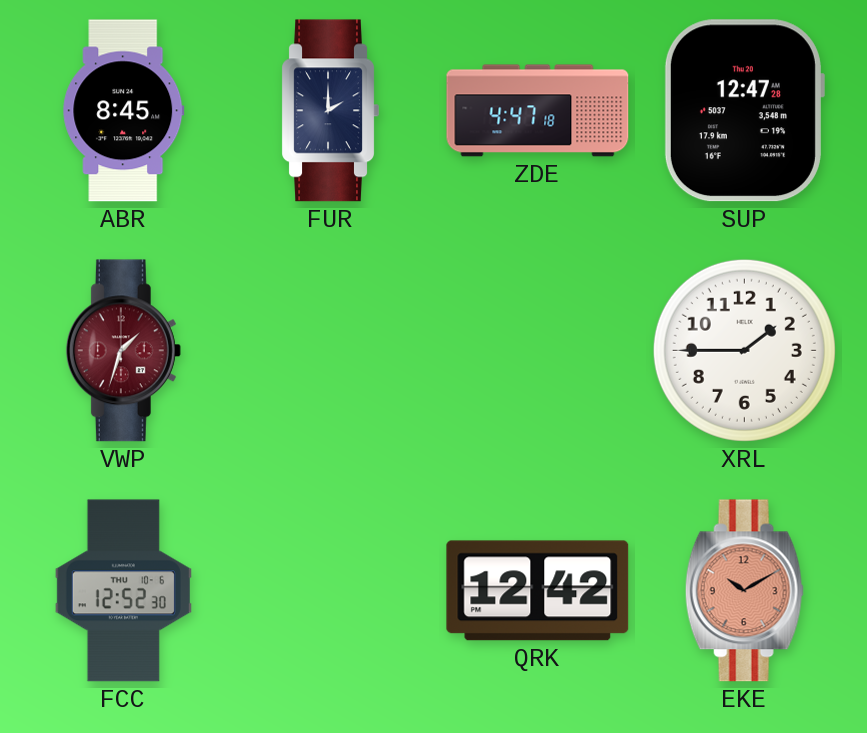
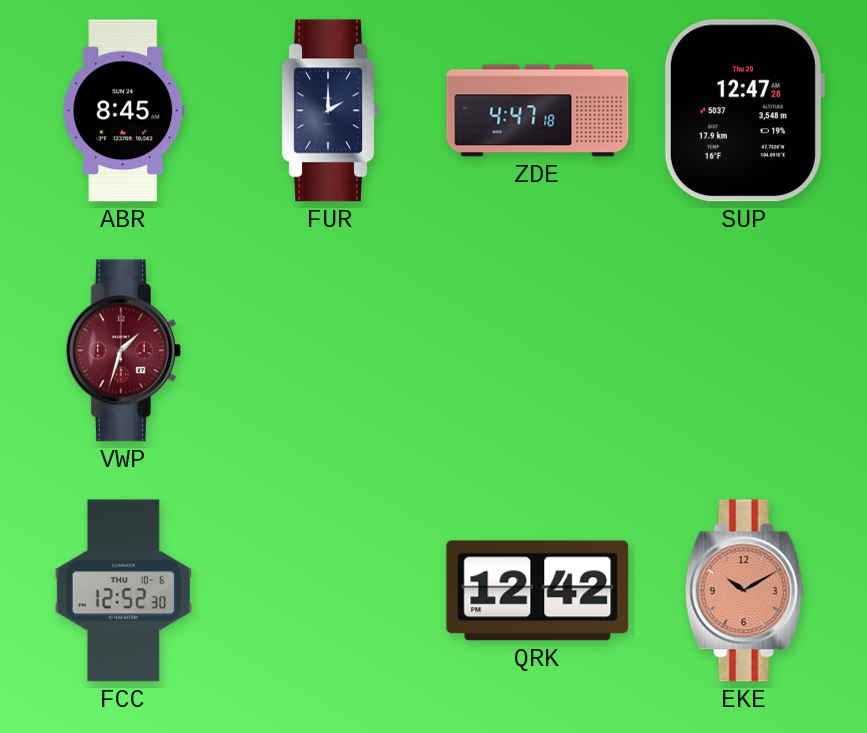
XRL: 1:45 -> none
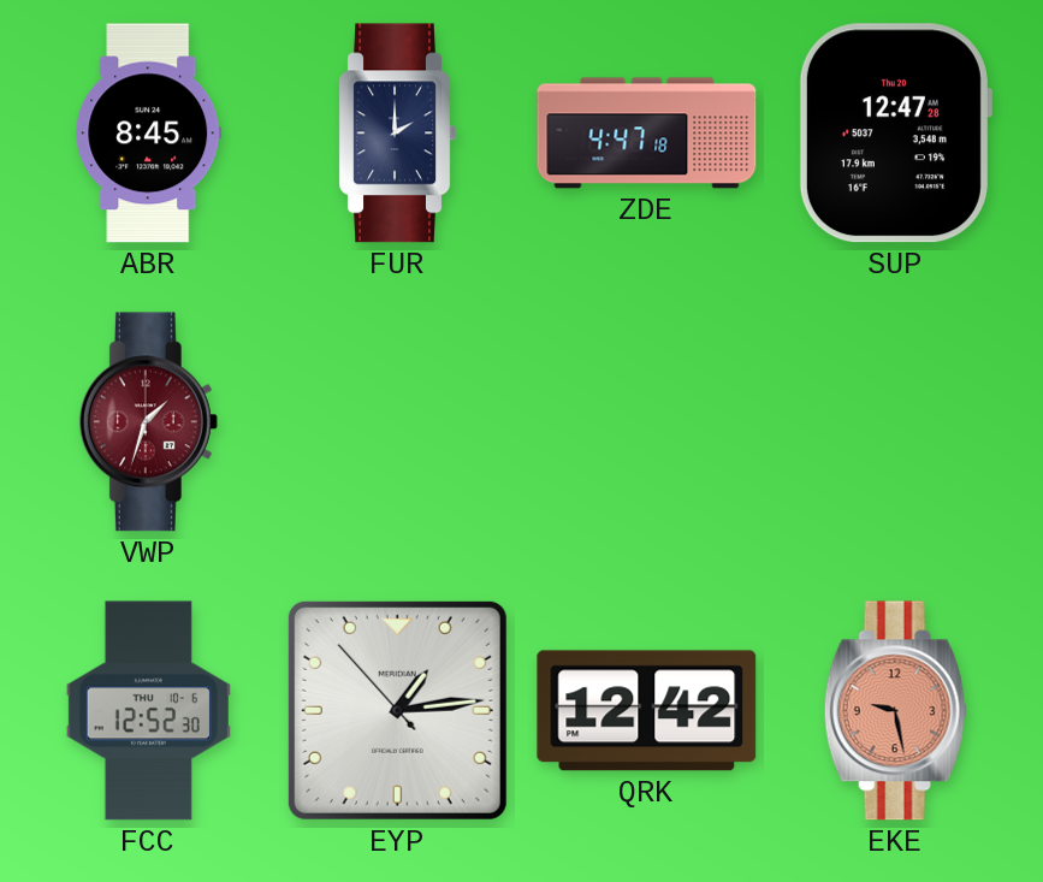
EYP: none -> 1:13
EKE: 10:10 -> 9:28
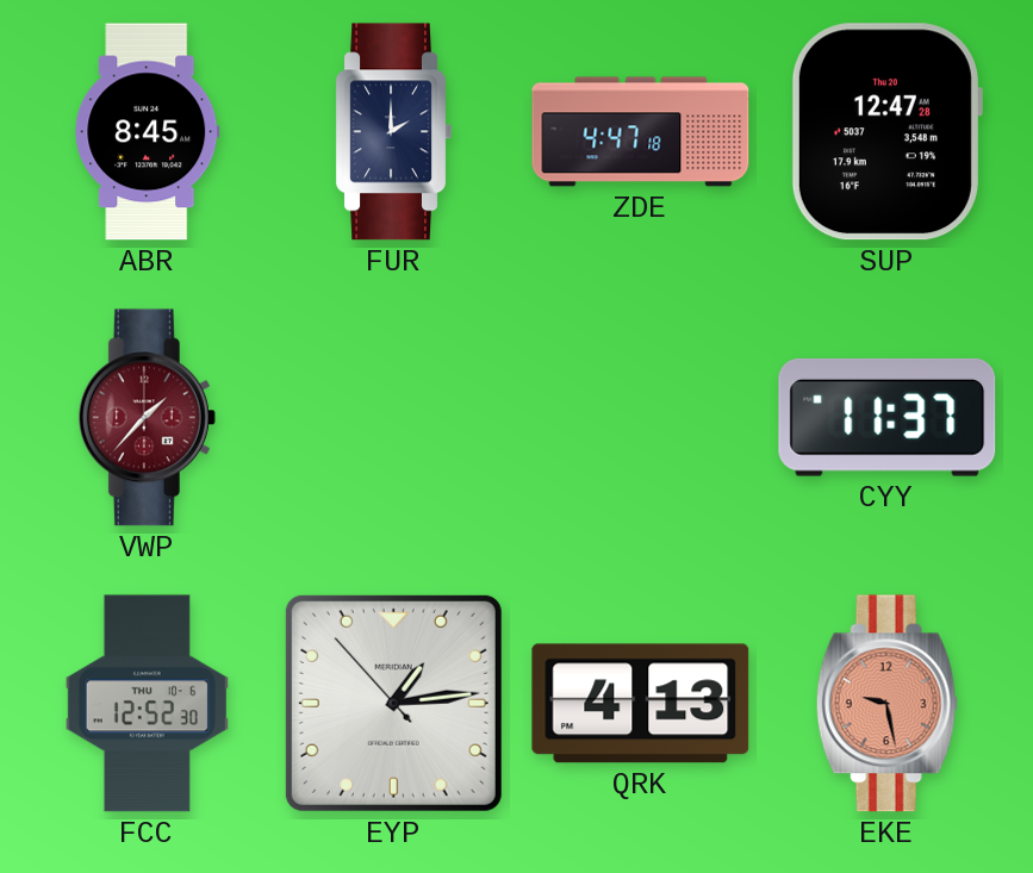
VWP: 1:33 -> 1:37
CYY: none -> 11:37
QRK: 12:42 -> 4:13
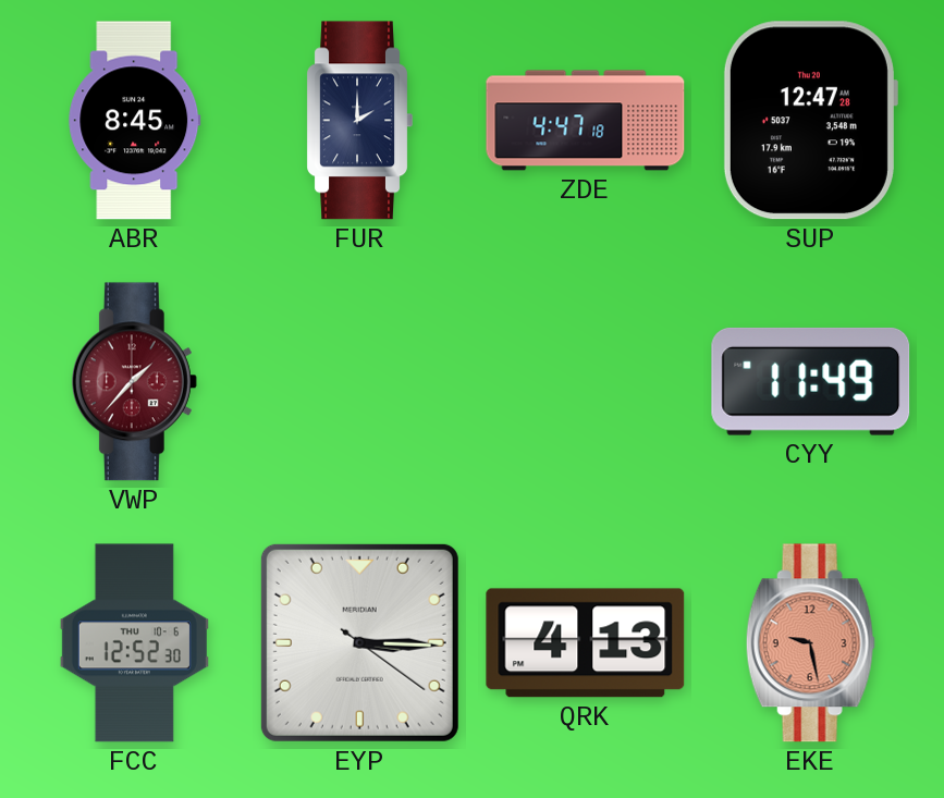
CYY: 11:37 -> 11:49
EYP: 1:13 -> 3:15
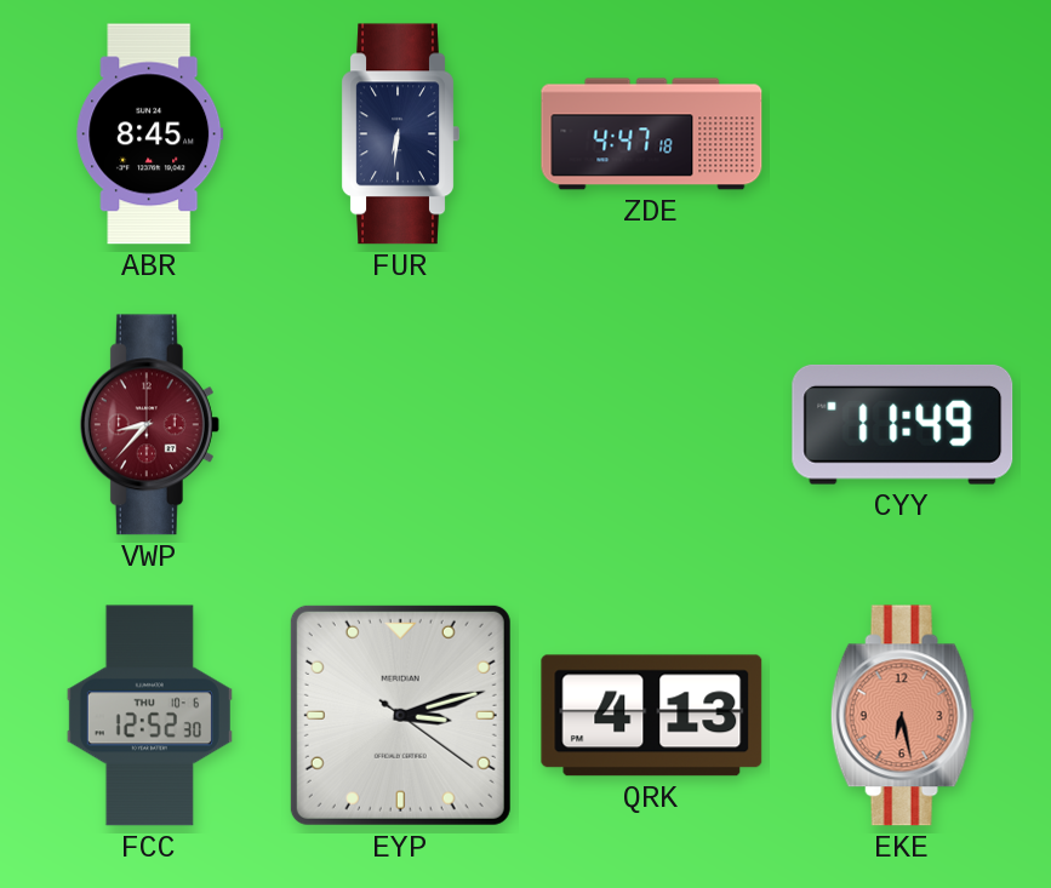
FUR: 2:00 -> 6:31
SUP: 12:47 -> none
VWP: 1:37 -> 8:37
EYP: 3:15 -> 3:12
EKE: 9:28 -> 6:28
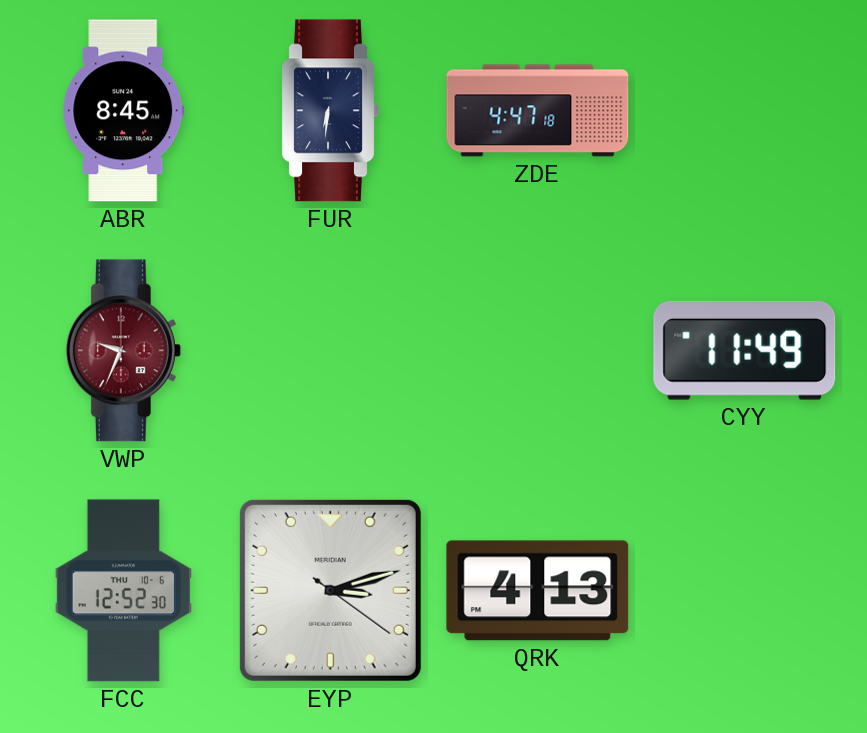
VWP: 8:37 -> 9:34
EKE: 6:28 -> none
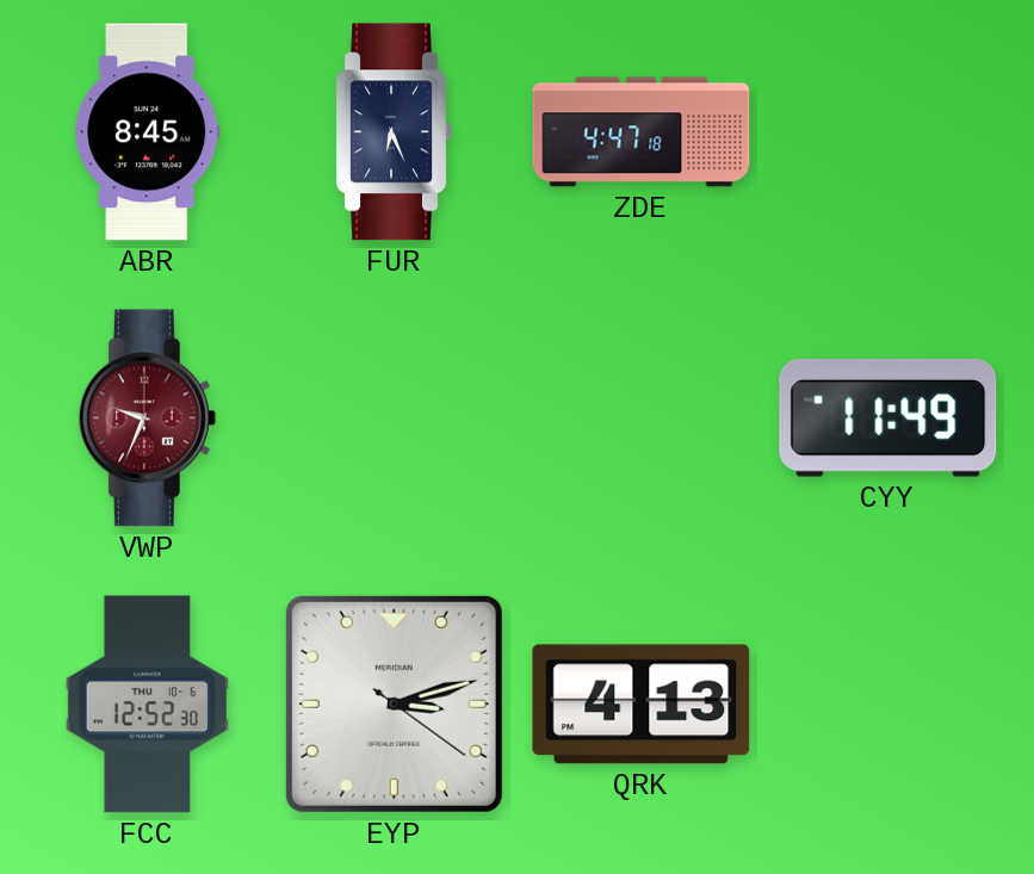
FUR: 6:31 -> 6:26
